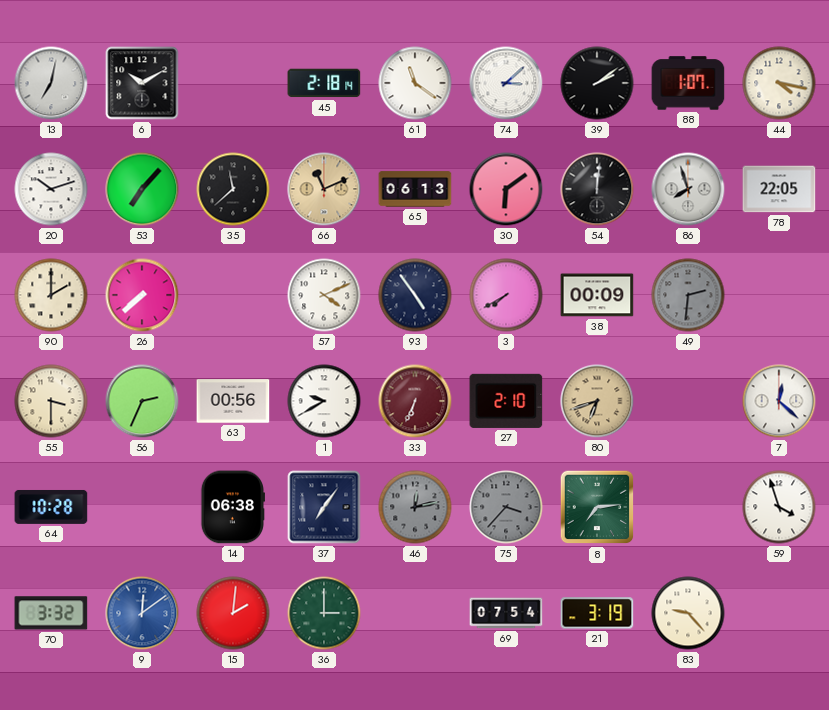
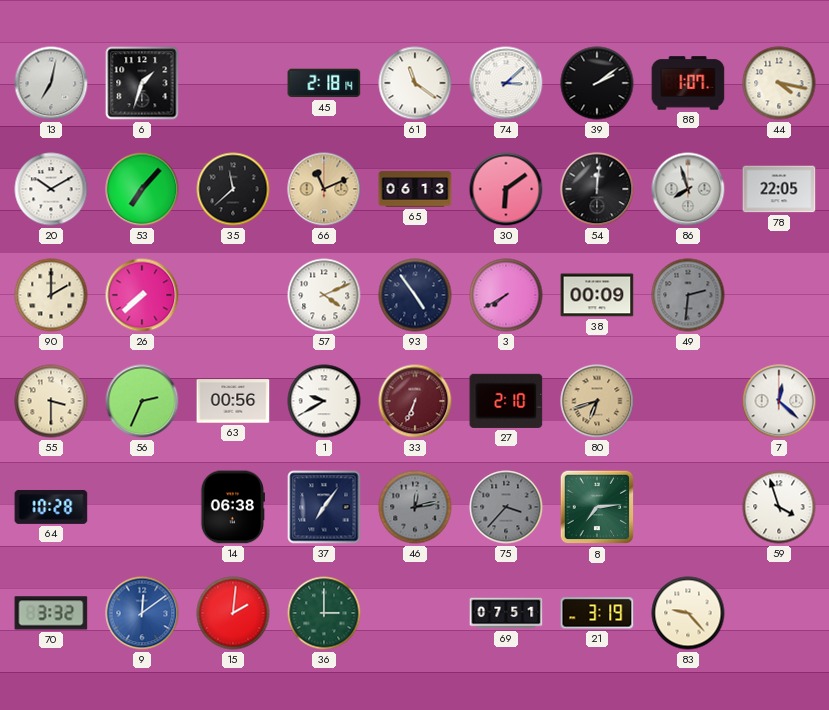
6: 10:10 -> 1:33
20: 10:12 -> 10:10
69: 07:54 -> 07:51
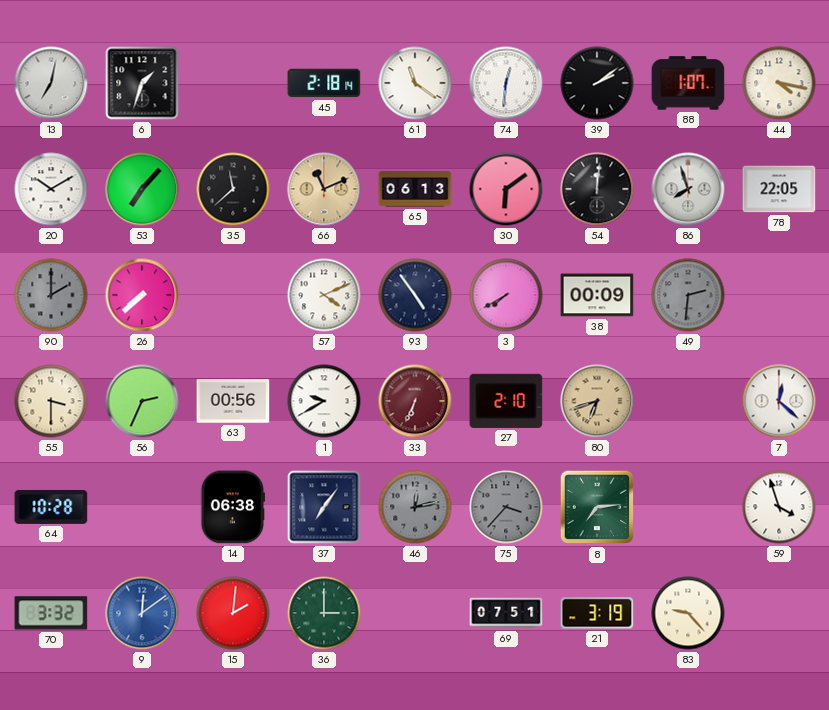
74: 3:08 -> 12:31
90 dial: cream -> grey
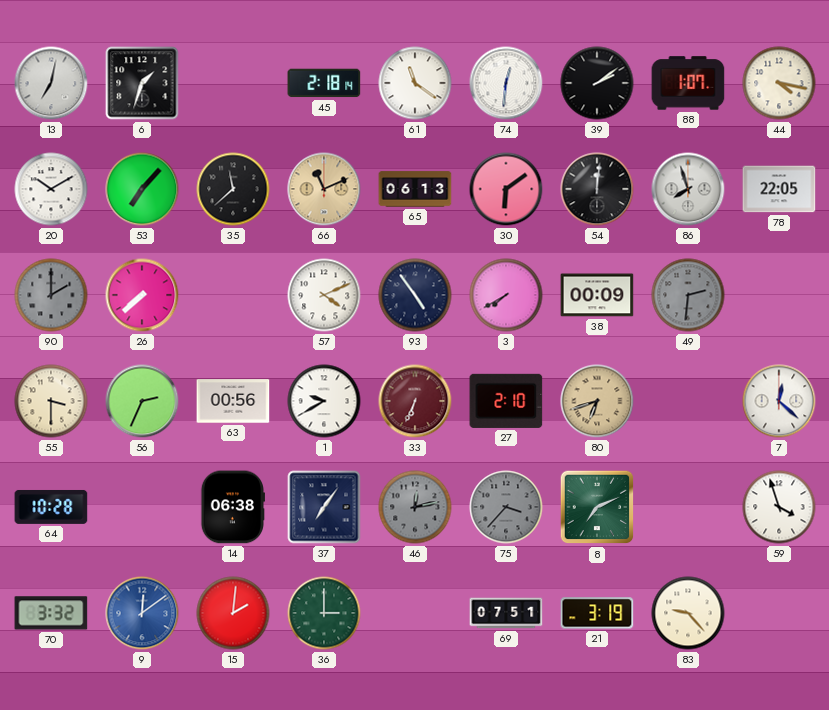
8: 7:14 -> 7:11
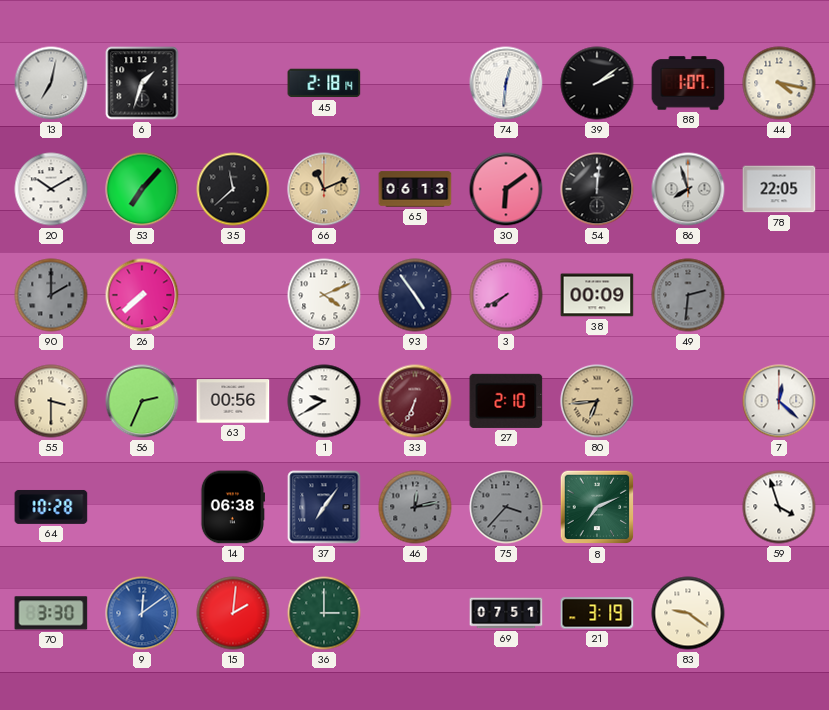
61: 11:21 -> none
80: 6:42 -> 6:44
70: 3:32 -> 3:30
83: 9:23 -> 9:21
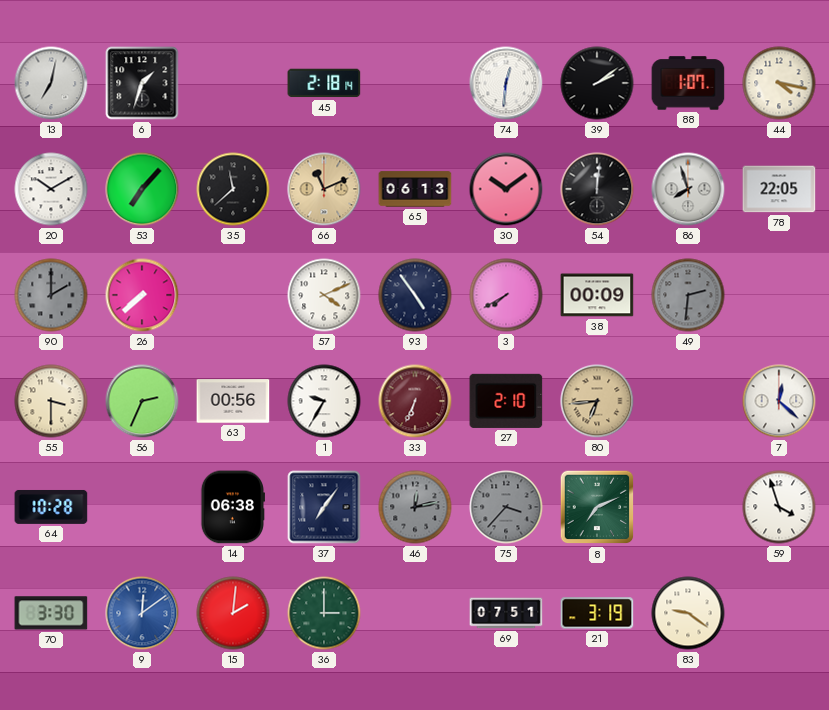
30: 6:09 -> 10:09
1: 9:40 -> 9:35
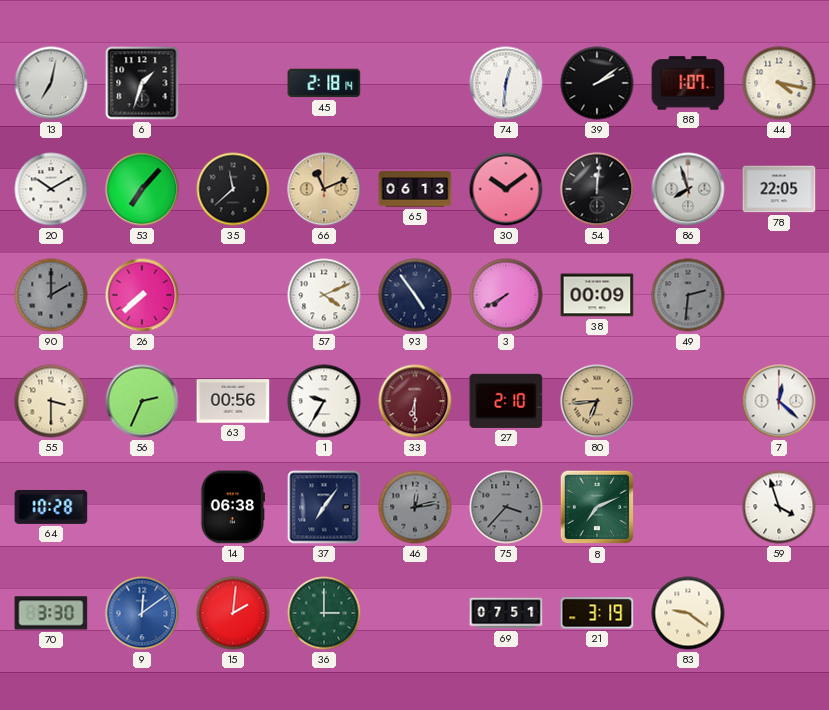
33: 6:34 -> 6:30
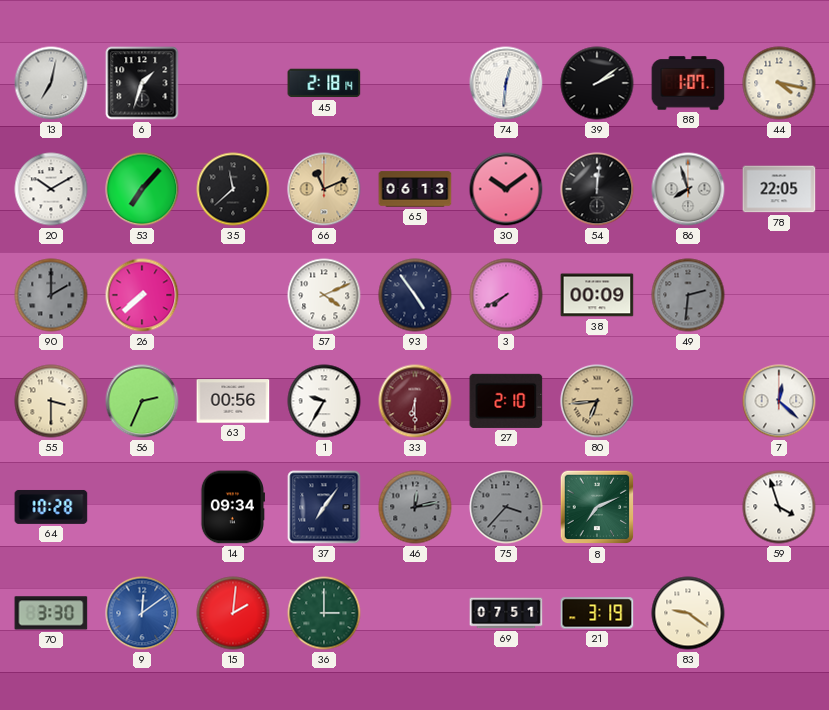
14: 06:38 -> 09:34
